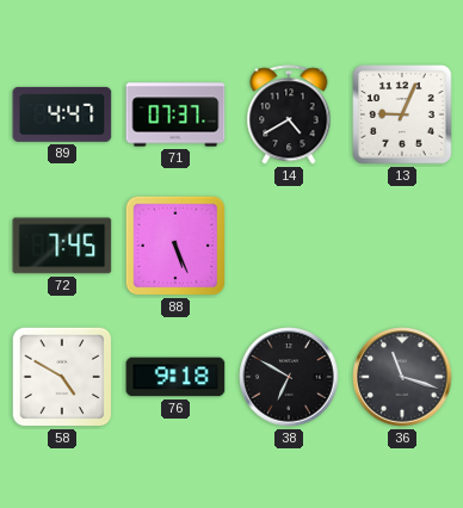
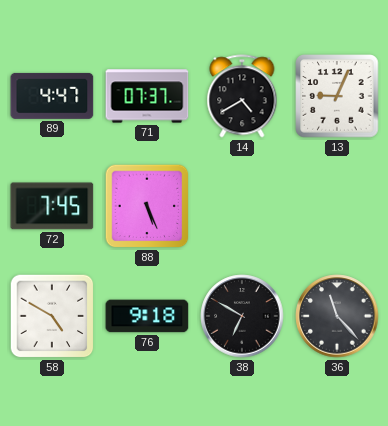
36: 11:18 -> 11:23
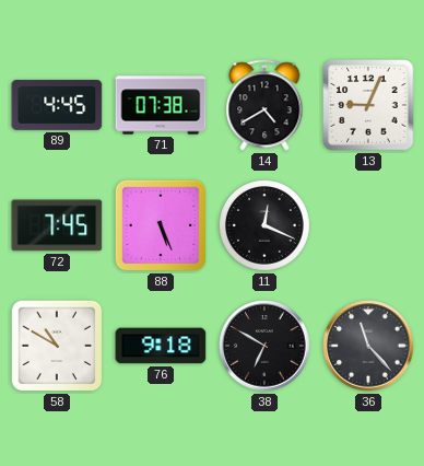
89: 4:47 -> 4:45
71: 07:37 -> 07:38
11: none -> 12:19
58: 4:50 -> 10:50
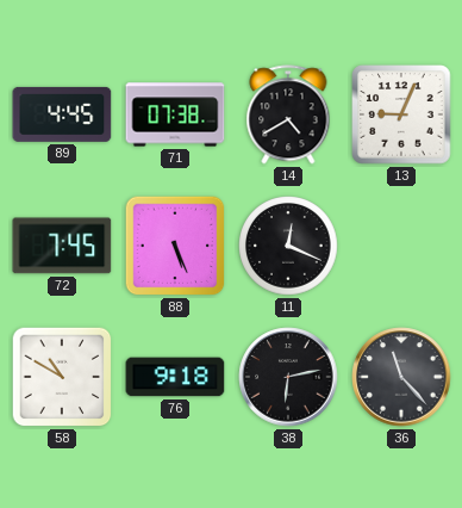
38: 6:50 -> 6:13
